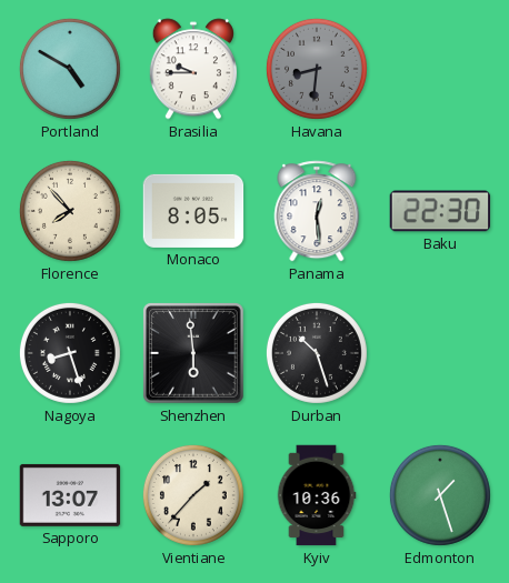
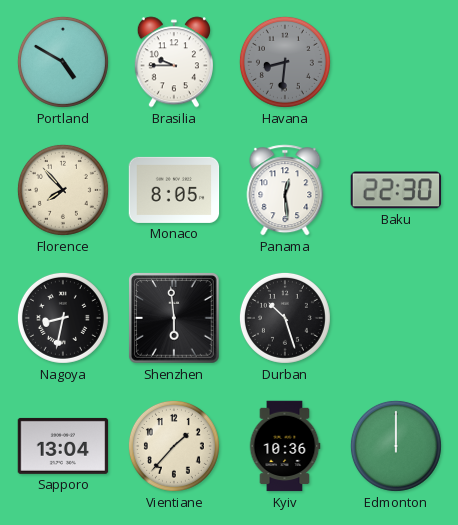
Nagoya: 8:27 -> 8:32
Sapporo: 13:07 -> 13:04
Edmonton: 1:27 -> 12:00
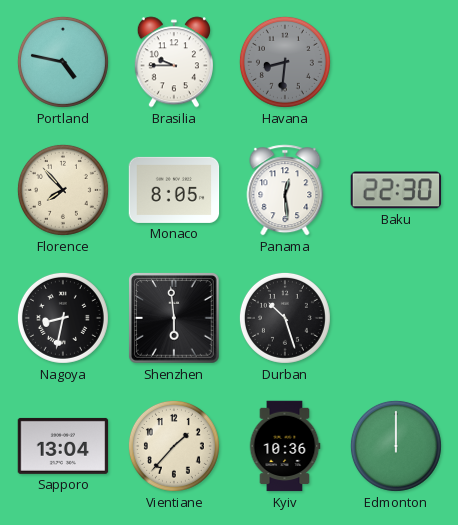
Portland: 4:50 -> 4:47
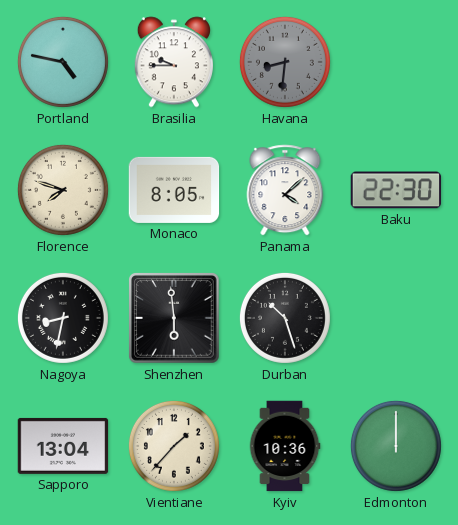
Florence: 7:53 -> 7:48
Panama: 12:29 -> 4:08
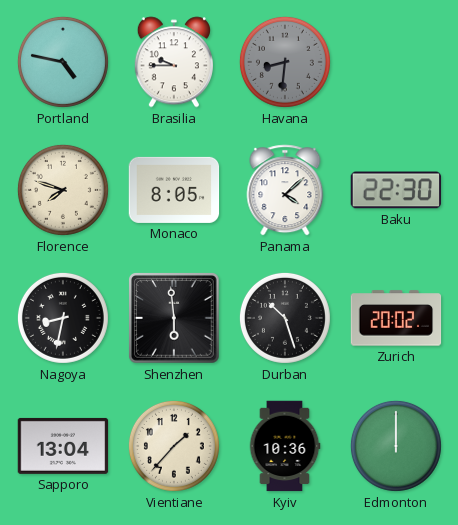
Zurich: none -> 20:02
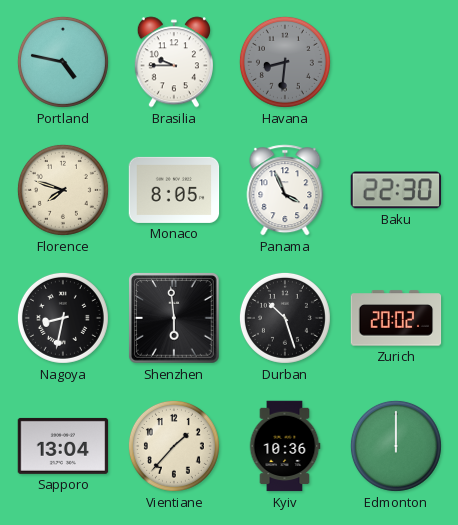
Panama: 4:08 -> 3:56
